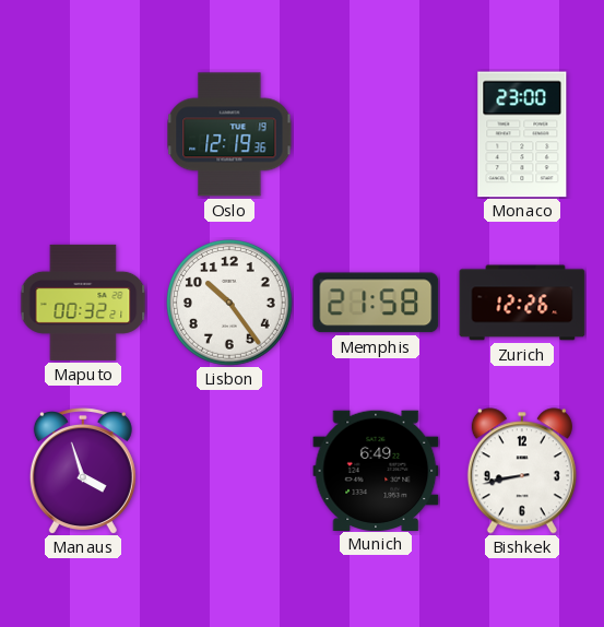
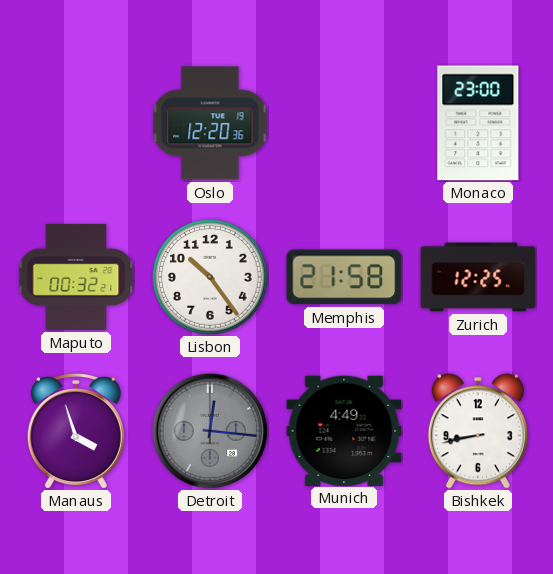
Oslo: 12:19 -> 12:20
Zurich: 12:26 -> 12:25
Detroit: none -> 12:16
Munich: 6:49 -> 4:49
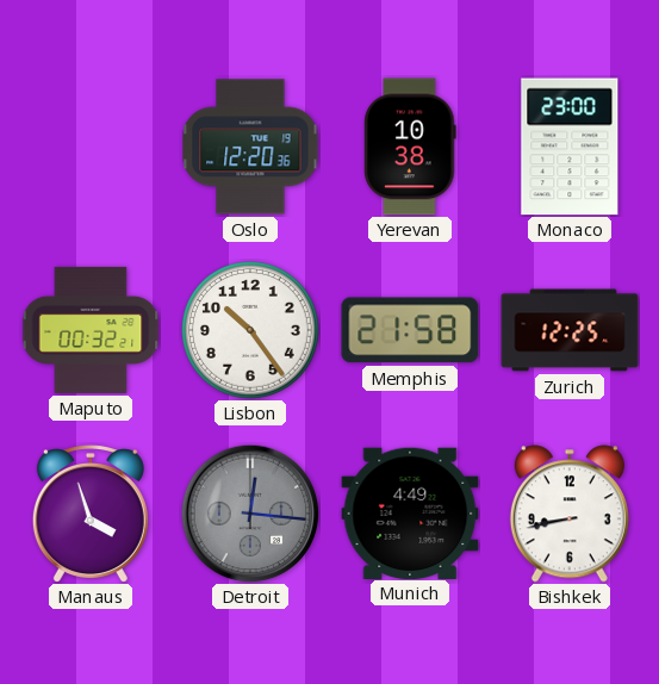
Yerevan: none -> 10:38
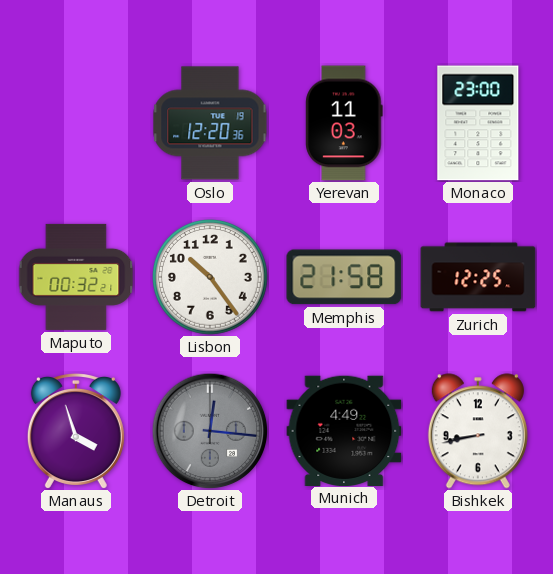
Yerevan: 10:38 -> 11:03
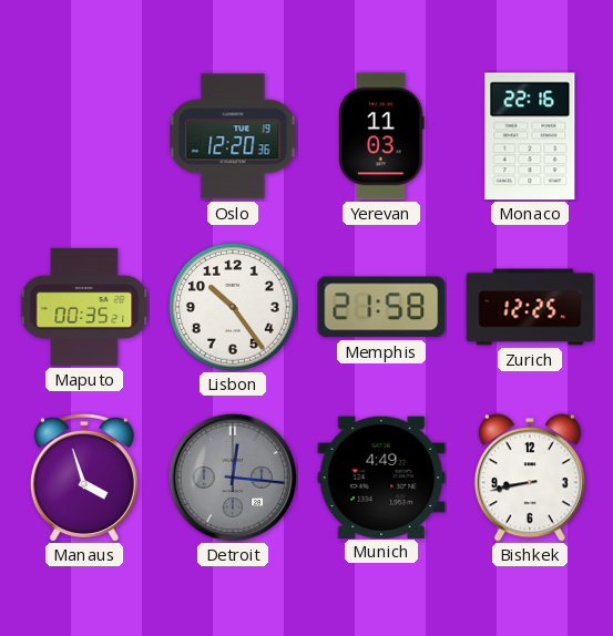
Monaco: 23:00 -> 22:16
Maputo: 00:32 -> 00:35
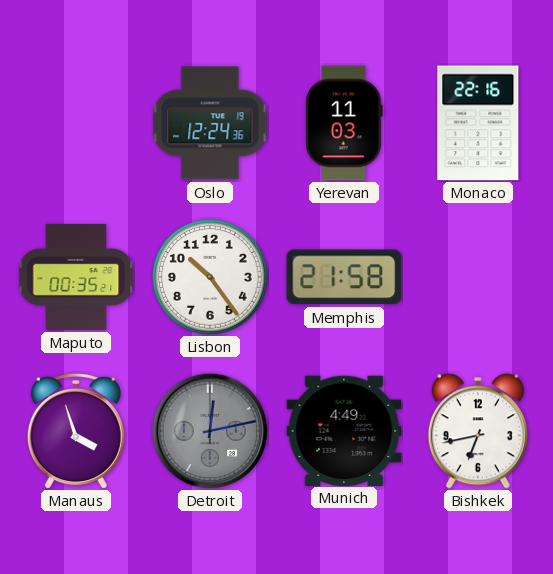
Oslo: 12:20 -> 12:24
Zurich: 12:25 -> none
Detroit: 12:16 -> 12:13
Bishkek: 8:43 -> 6:43
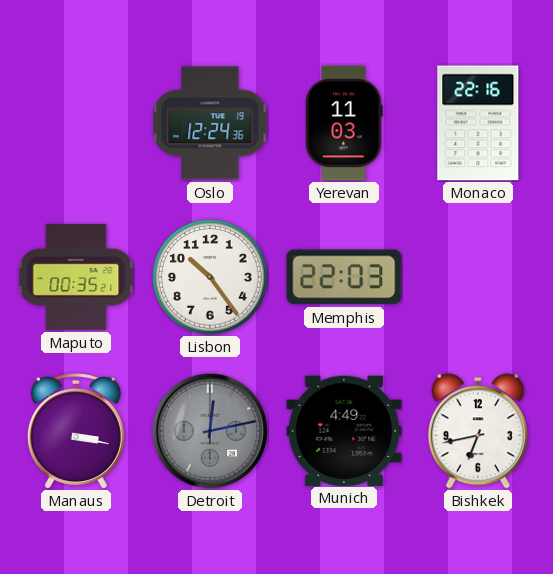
Memphis: 21:58 -> 22:03
Manaus: 3:57 -> 3:17
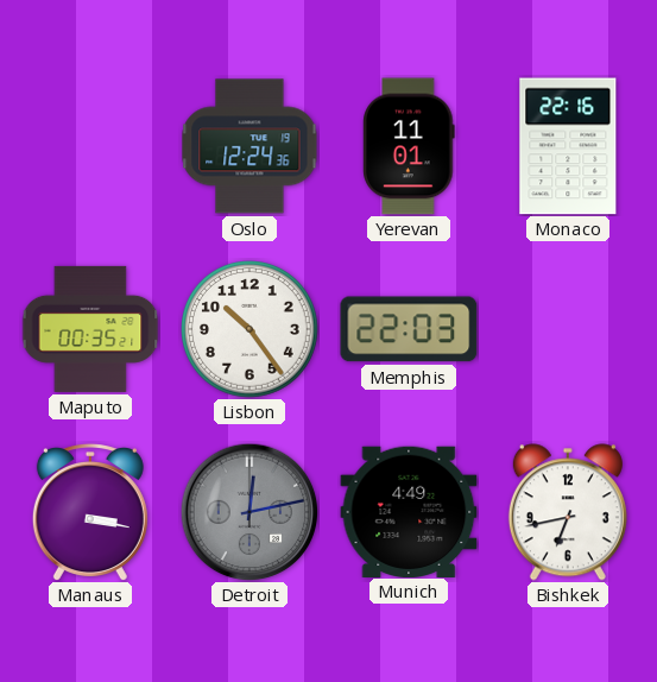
Yerevan: 11:03 -> 11:01
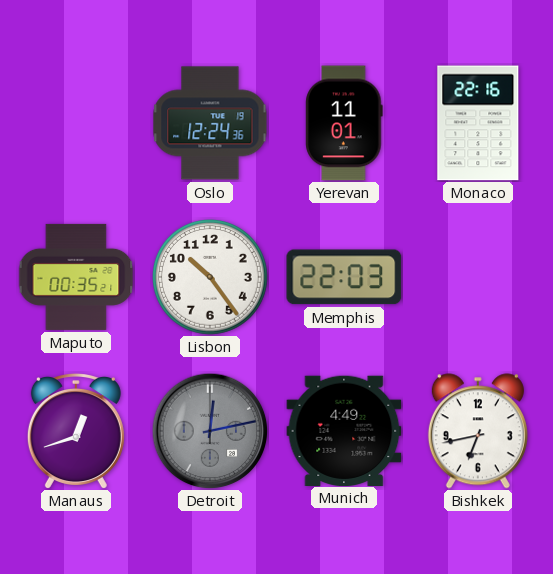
Manaus: 3:17 -> 12:42
